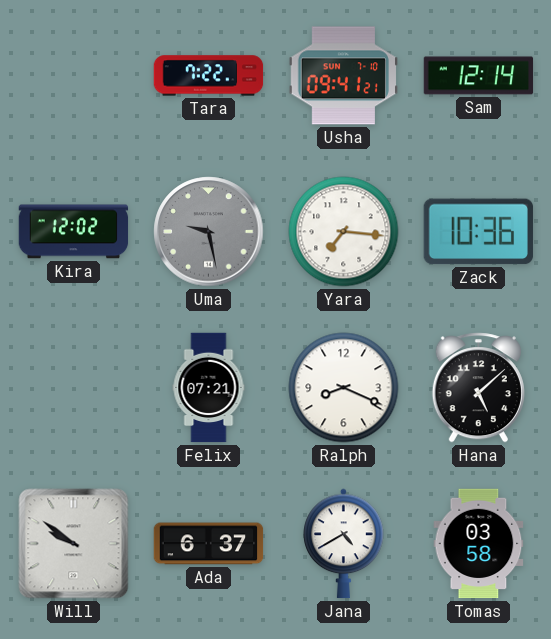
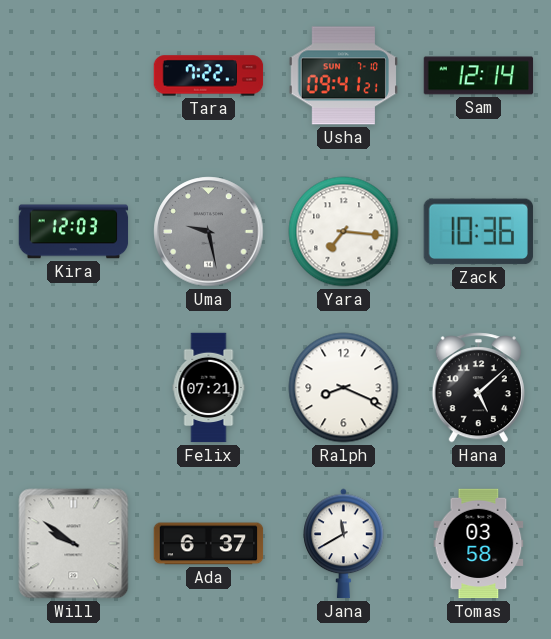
Kira: 12:02 -> 12:03
Jana: 4:40 -> 11:40
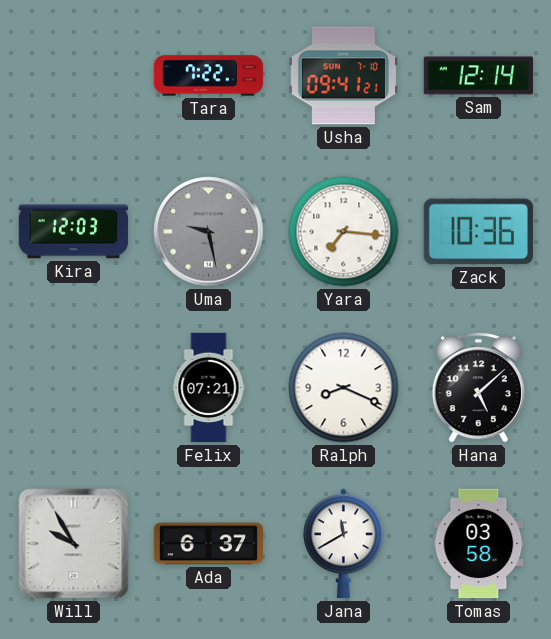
Will: 9:51 -> 9:55
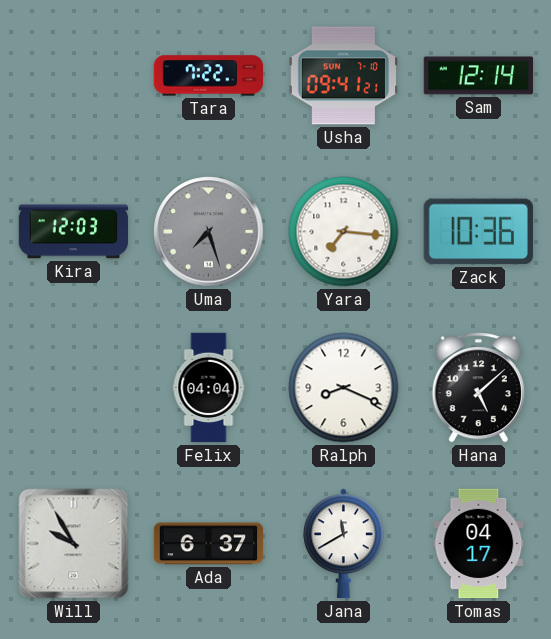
Uma: 9:28 -> 7:27
Felix: 07:21 -> 04:04
Tomas: 03:58 -> 04:17
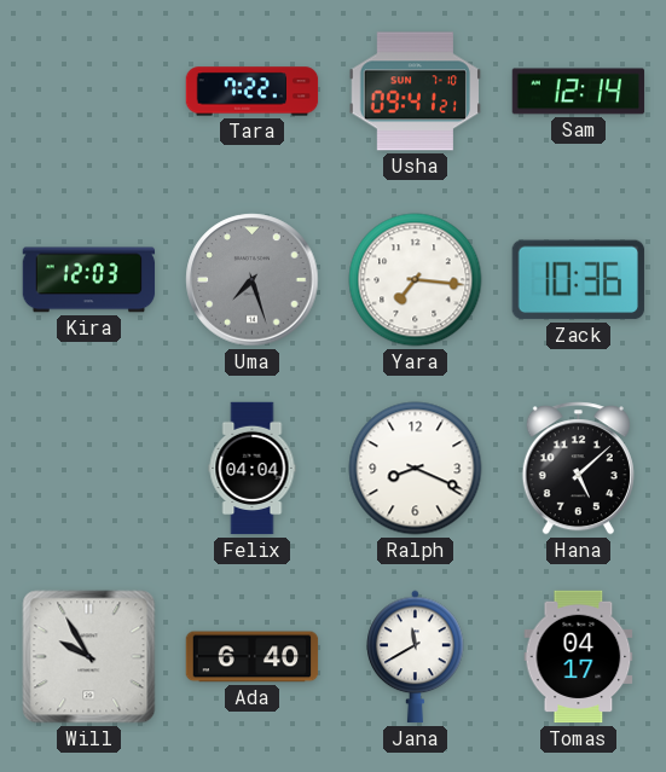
Ada: 6:37 -> 6:40
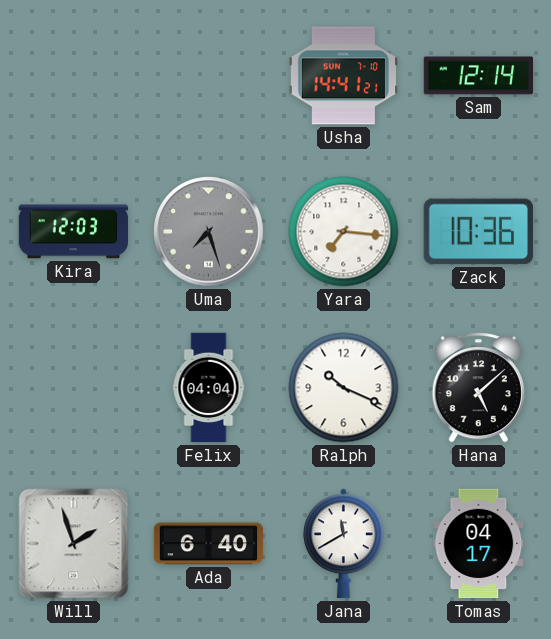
Tara: 7:22 -> none
Usha: 09:41 -> 14:41
Ralph: 8:19 -> 10:19
Will: 9:55 -> 1:57
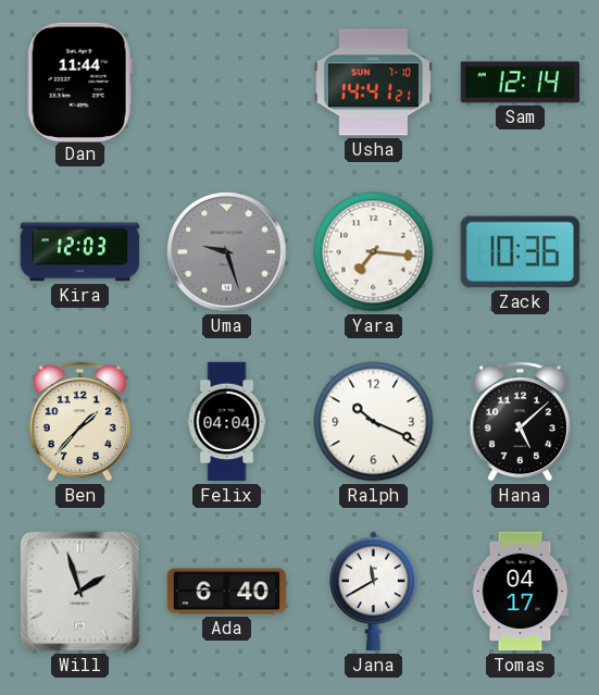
Dan: none -> 11:44
Uma: 7:27 -> 9:27
Ben: none -> 1:37
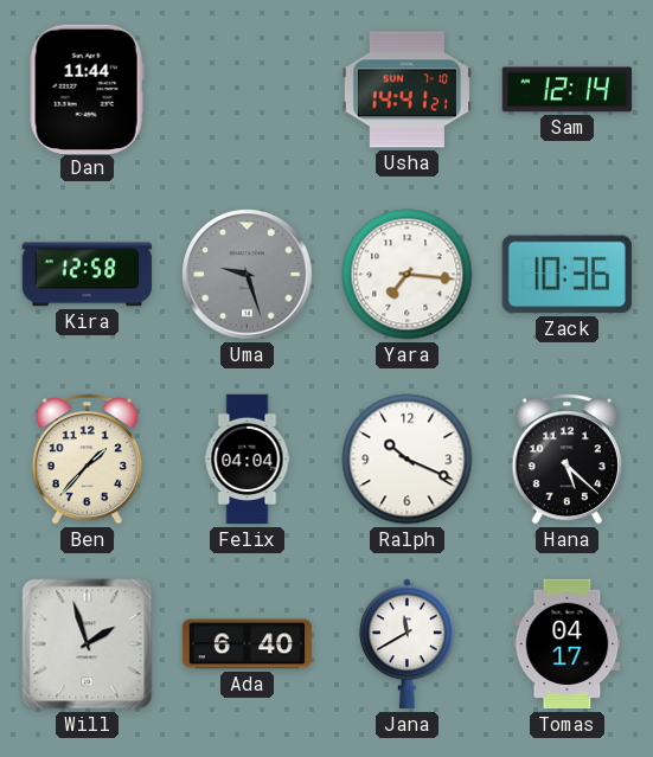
Kira: 12:03 -> 12:58
Hana: 5:08 -> 5:22
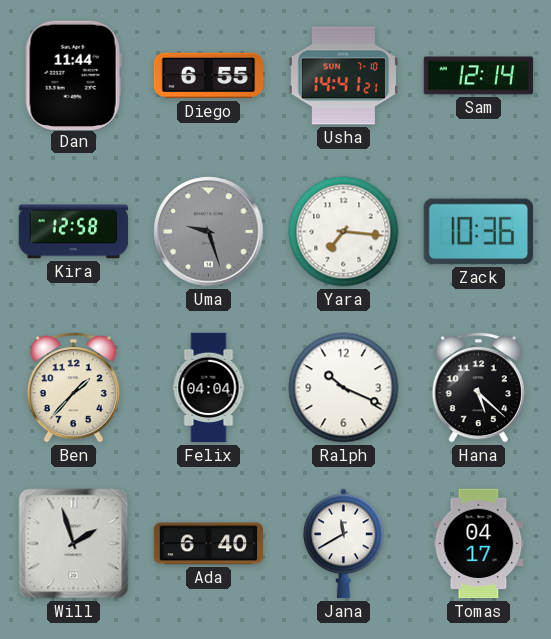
Diego: none -> 6:55
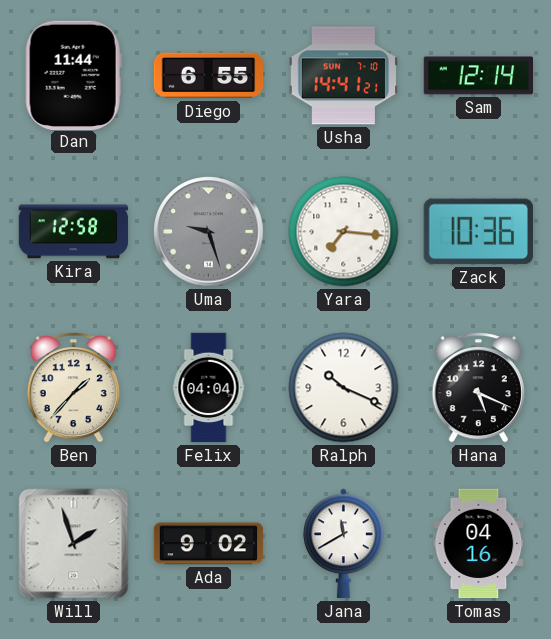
Hana: 5:22 -> 5:19
Ada: 6:40 -> 9:02
Tomas: 04:17 -> 04:16
